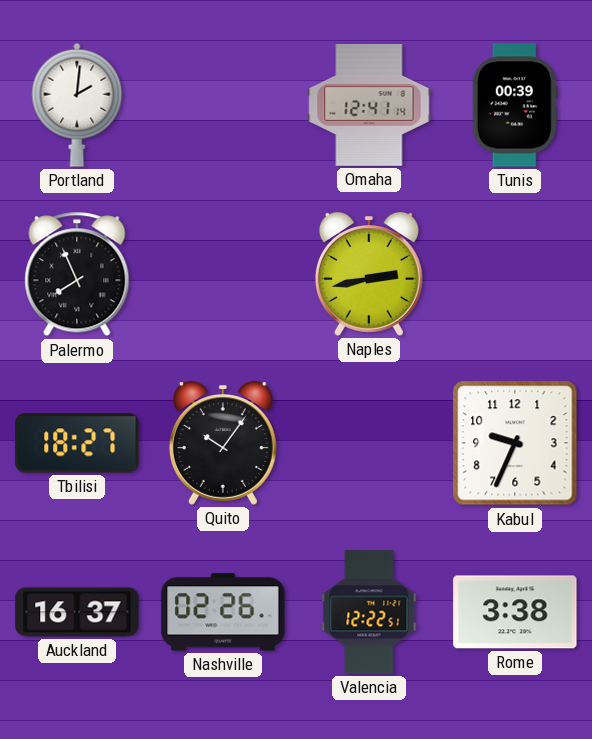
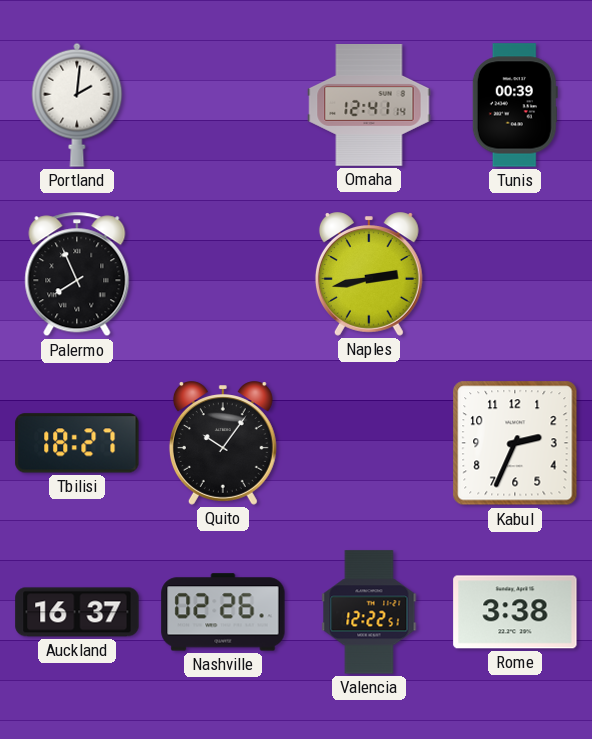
Kabul: 9:34 -> 2:34
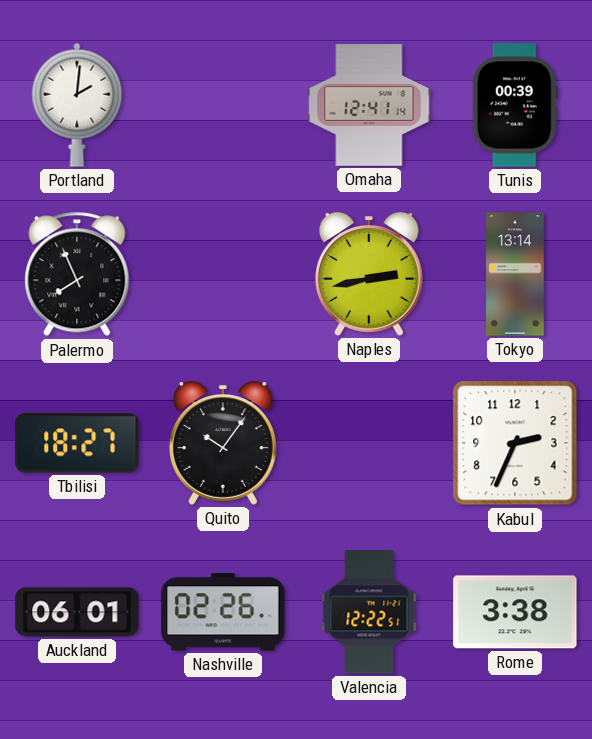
Tokyo: none -> 13:14
Auckland: 16:37 -> 06:01
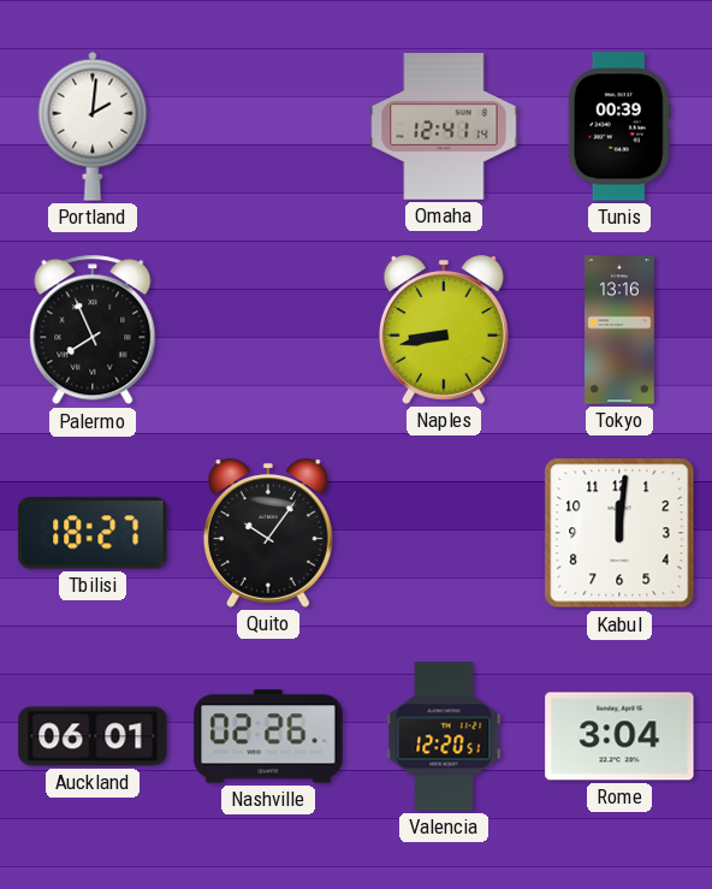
Naples: 2:43 -> 8:43
Tokyo: 13:14 -> 13:16
Kabul: 2:34 -> 12:01
Valencia: 12:22 -> 12:20
Rome: 3:38 -> 3:04
